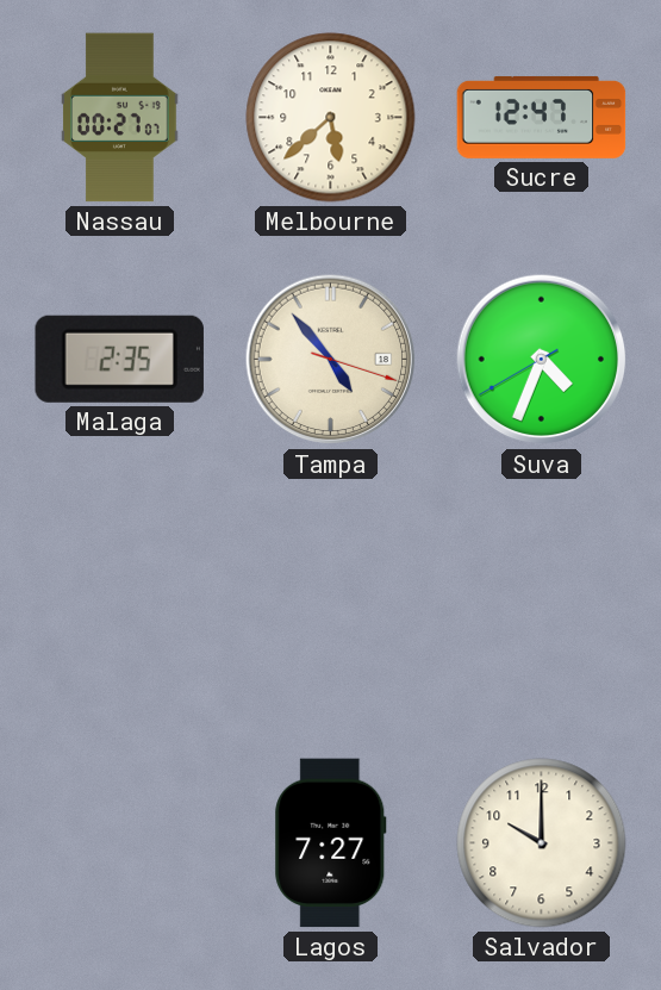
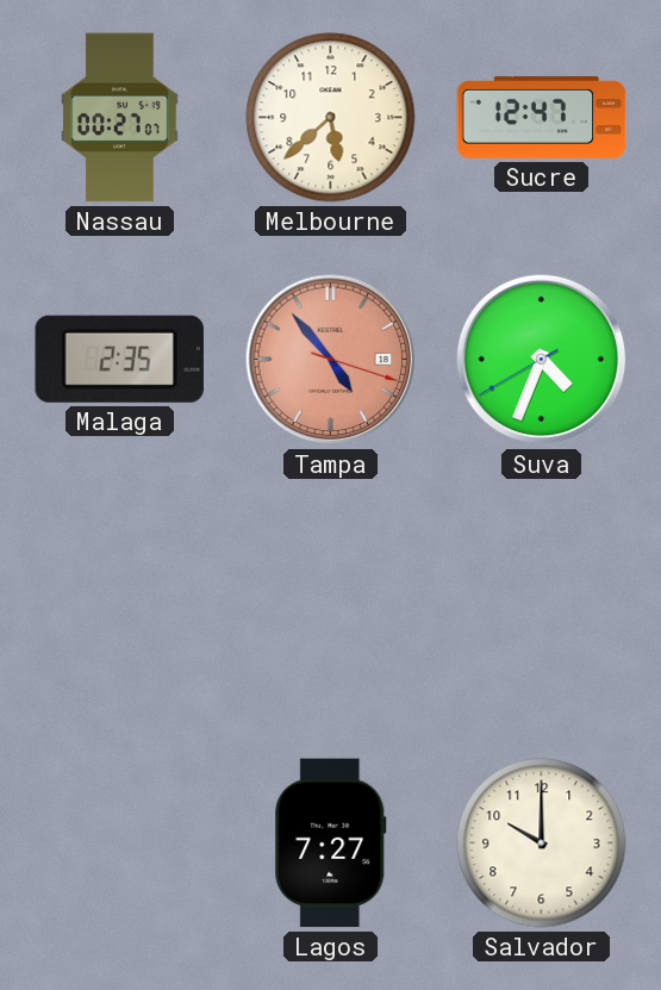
Tampa dial: cream -> salmon
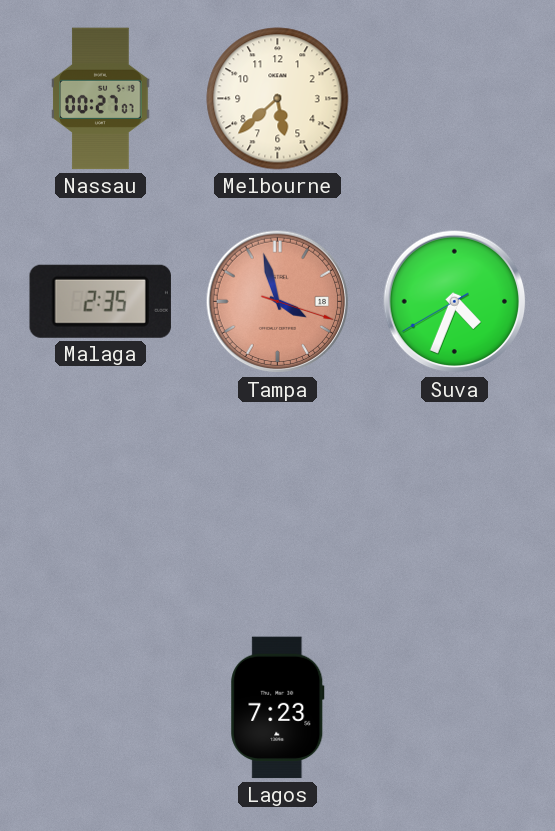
Sucre: 12:47 -> none
Tampa: 4:53 -> 3:57
Lagos: 7:27 -> 7:23
Salvador: 10:00 -> none
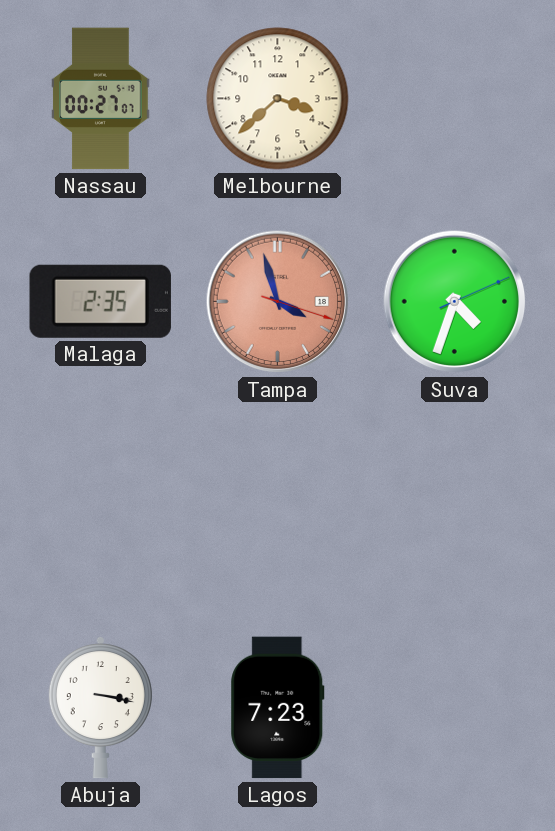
Melbourne: 5:38 -> 3:38
Suva: 4:33:40 -> 4:33:11
Abuja: none -> 3:17
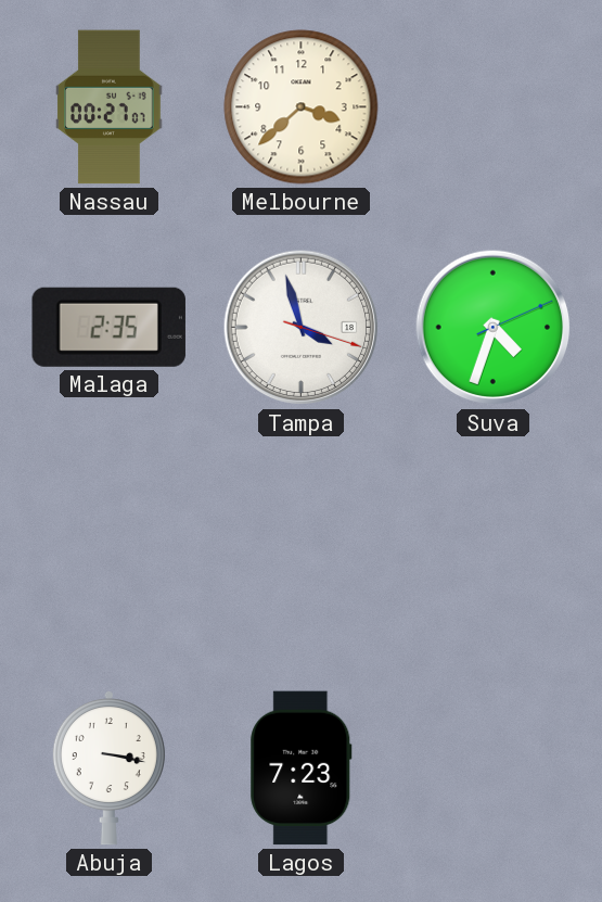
Tampa dial: salmon -> white
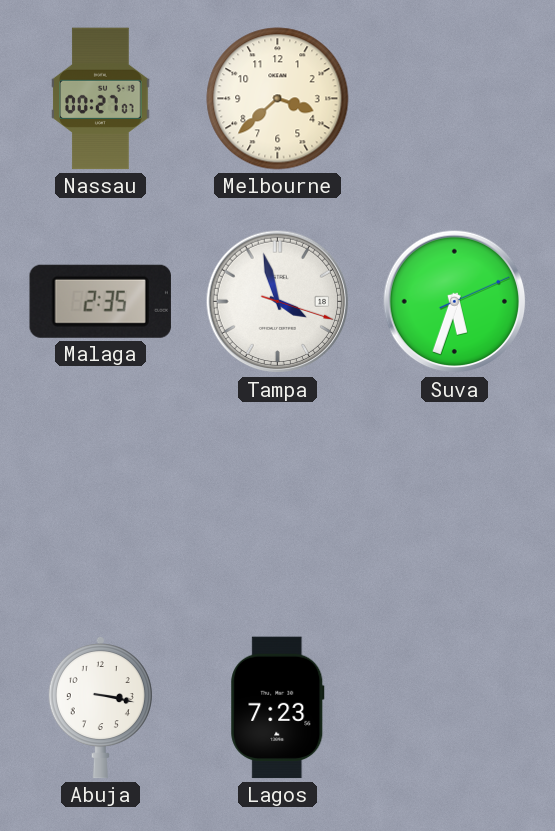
Suva: 4:33 -> 5:33
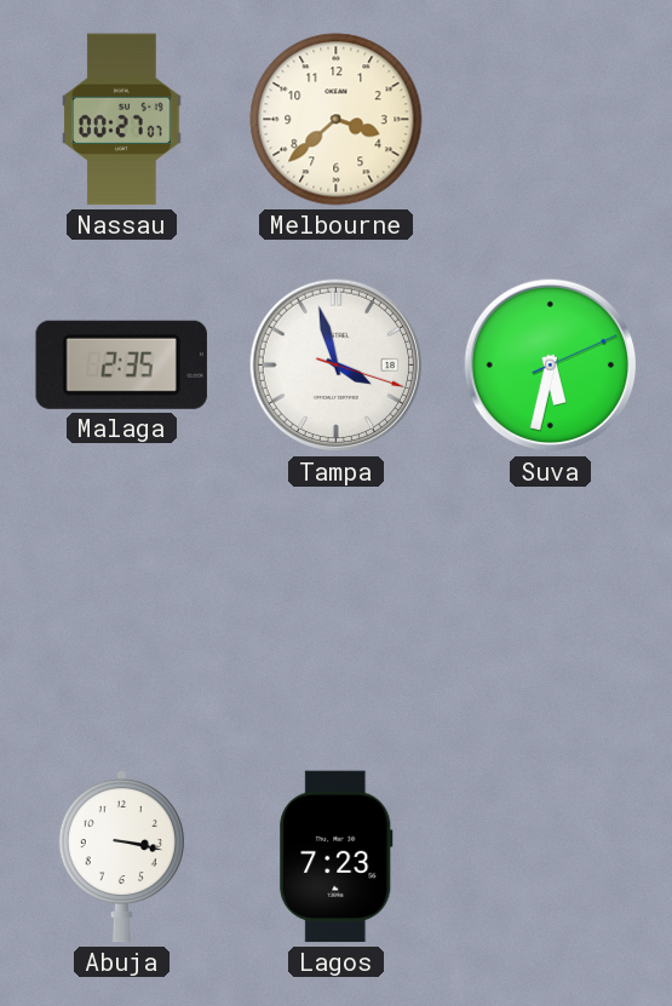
Suva: 5:33 -> 5:32
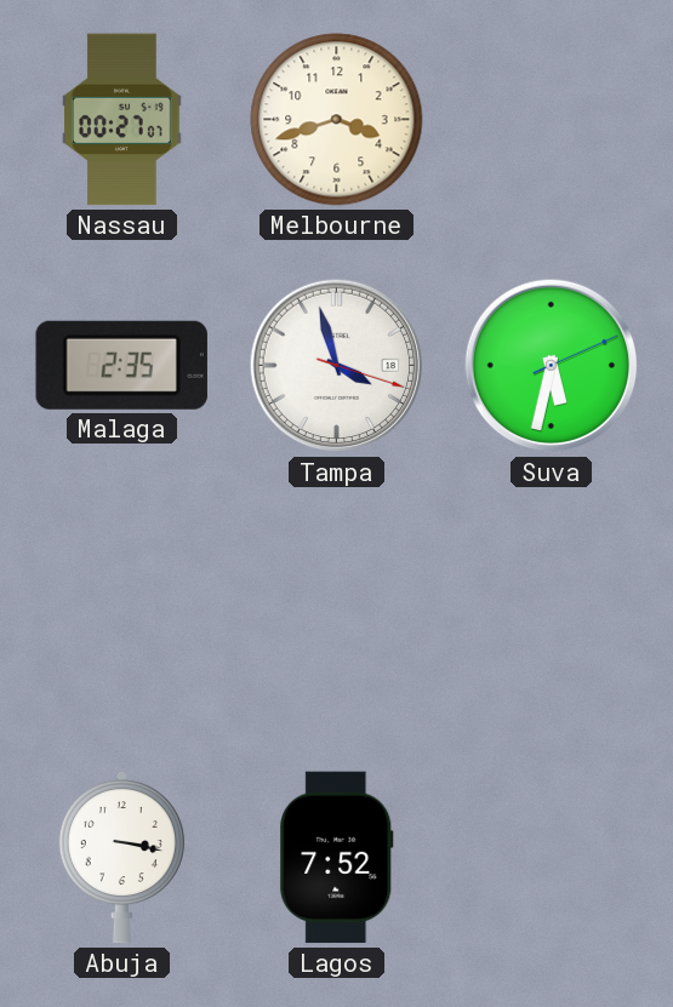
Melbourne: 3:38 -> 3:42
Lagos: 7:23 -> 7:52
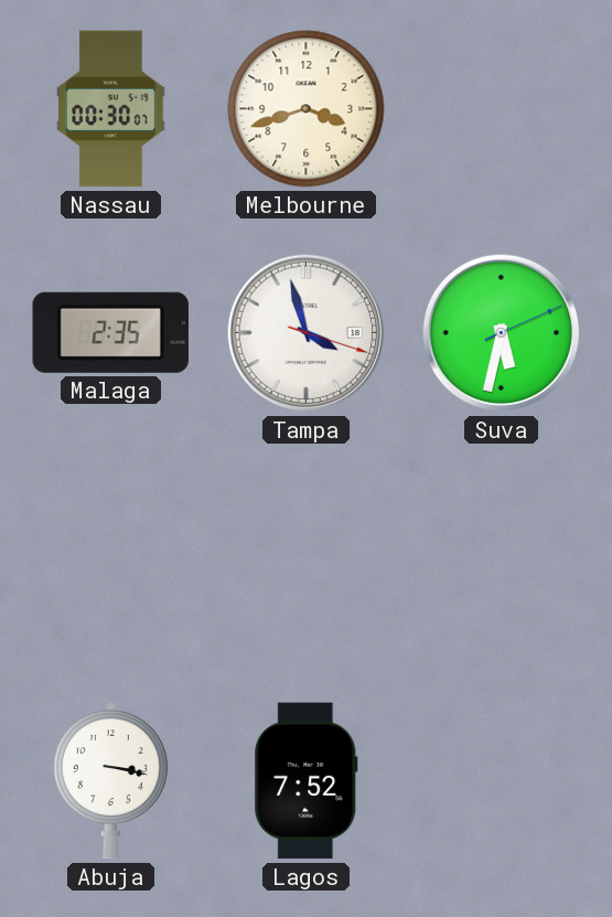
Nassau: 00:27 -> 00:30
